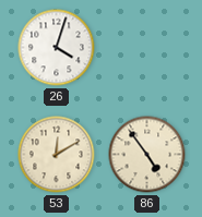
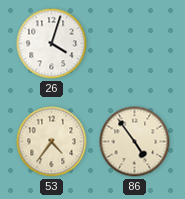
53: 12:10 -> 4:36
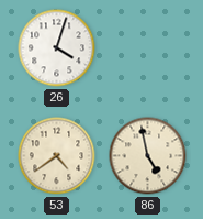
53: 4:36 -> 4:39
86: 4:54 -> 4:58
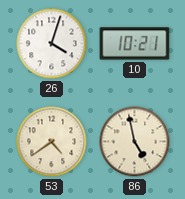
10: none -> 10:21
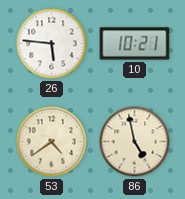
26: 4:03 -> 5:46
